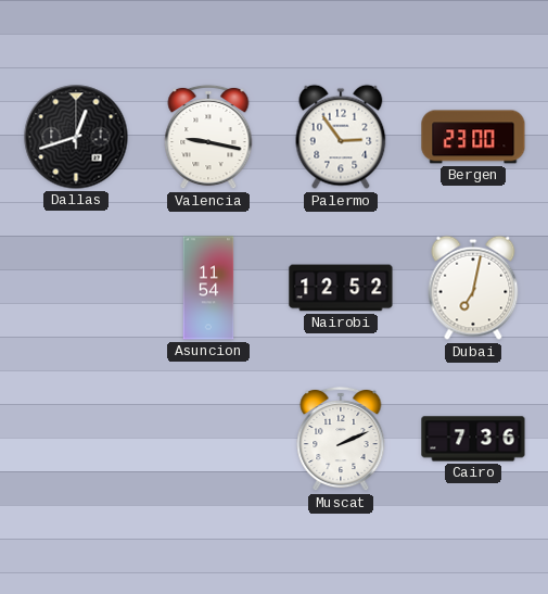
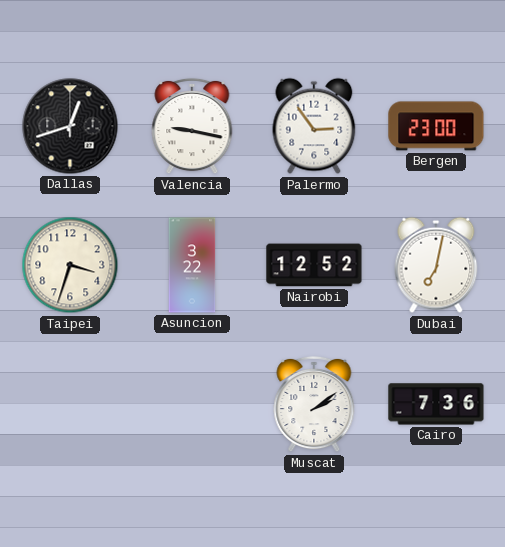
Taipei: none -> 3:33
Asuncion: 11:54 -> 3:22
Muscat: 2:11 -> 2:09
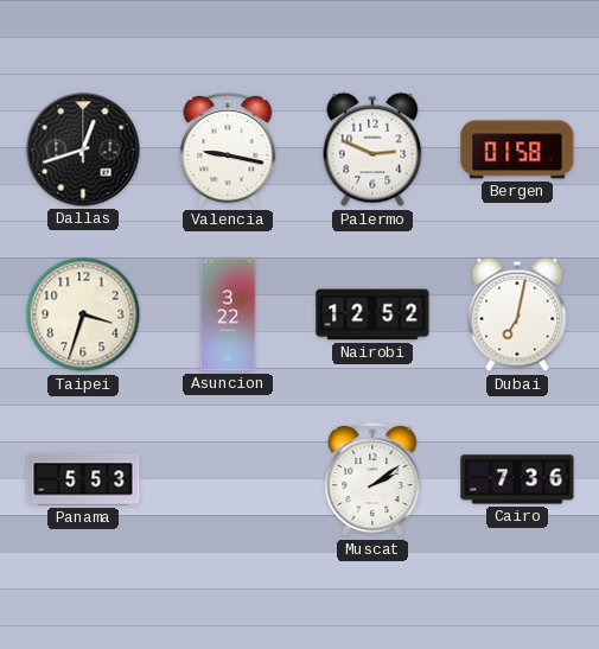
Palermo: 2:54 -> 2:49
Bergen: 23:00 -> 01:58
Panama: none -> 5:53
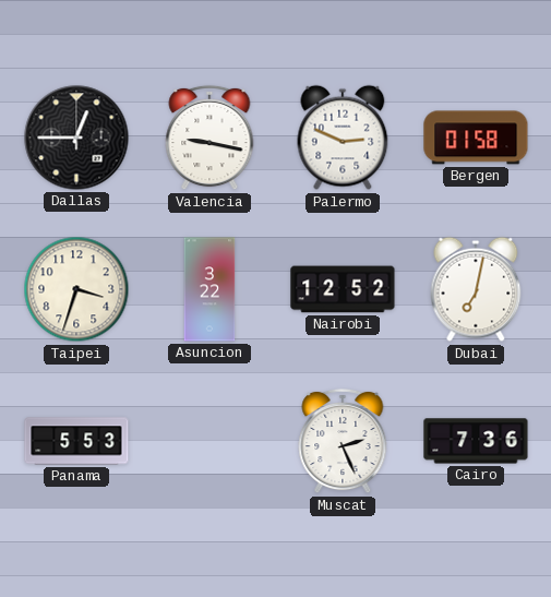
Dallas: 12:42 -> 12:45
Muscat: 2:09 -> 2:26
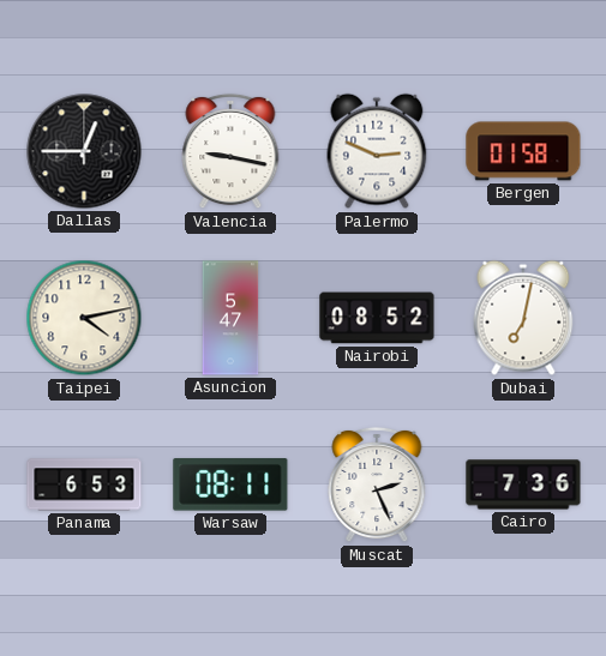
Taipei: 3:33 -> 4:13
Asuncion: 3:22 -> 5:47
Nairobi: 12:52 -> 08:52
Panama: 5:53 -> 6:53
Warsaw: none -> 08:11
